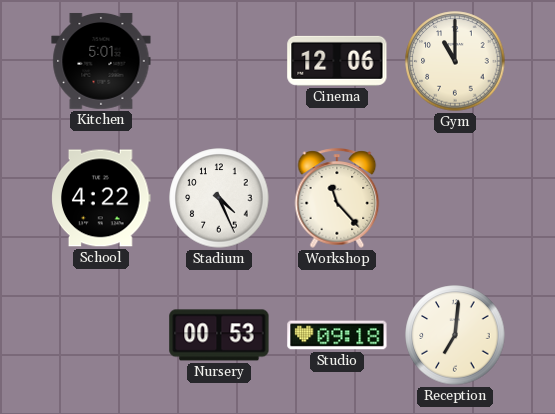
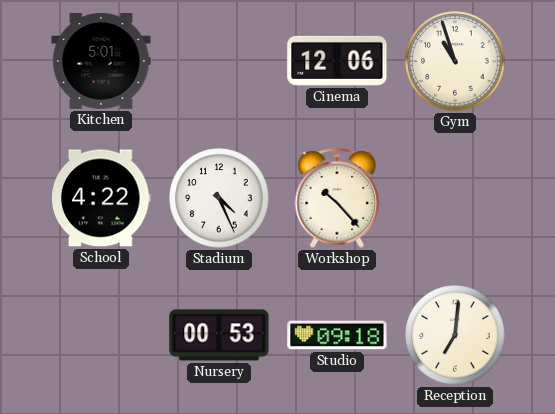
Gym: 11:00 -> 10:57
Workshop: 11:23 -> 10:23
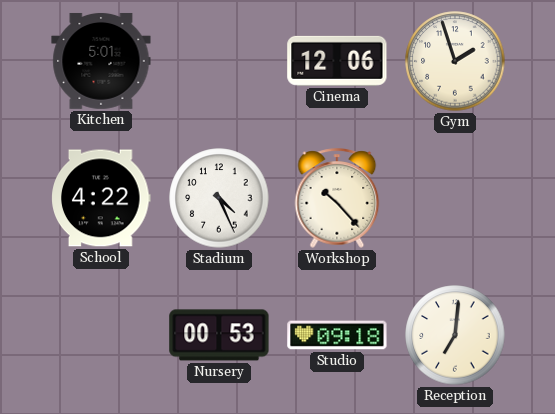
Gym: 10:57 -> 1:57
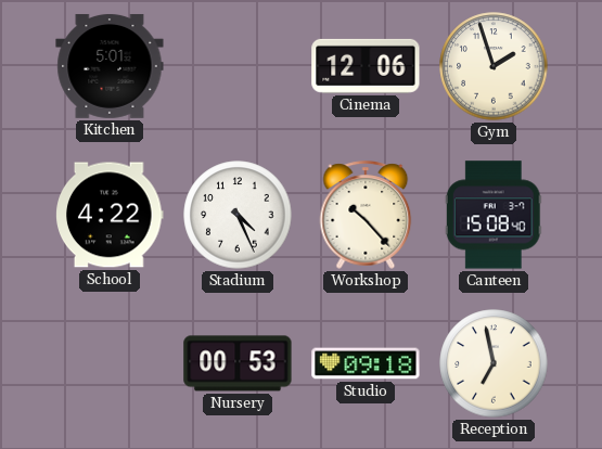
Canteen: none -> 15:08
Reception: 7:01 -> 6:58
